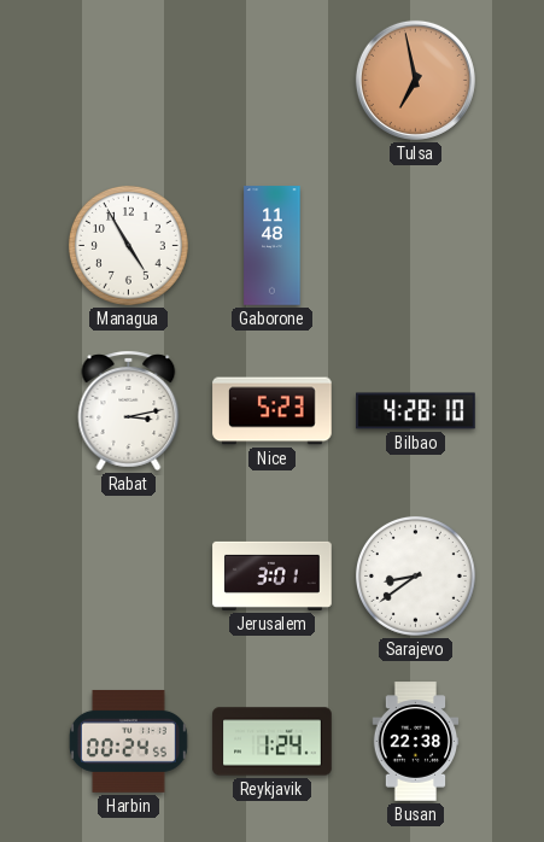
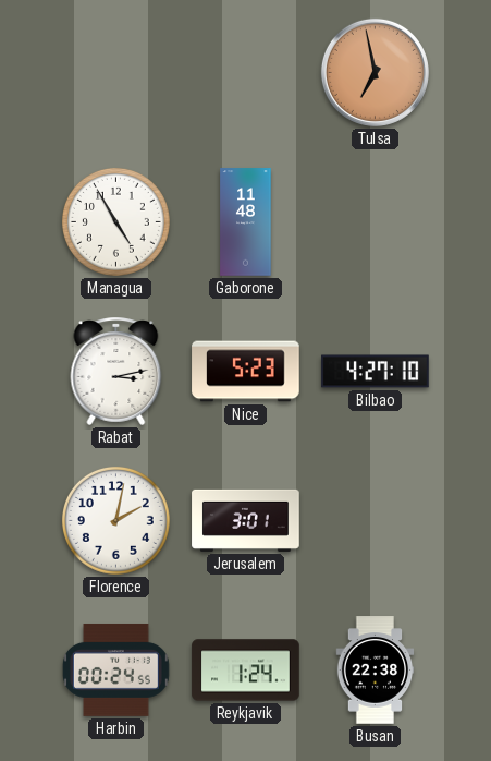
Bilbao: 4:28 -> 4:27
Florence: none -> 2:02
Sarajevo: 8:39 -> none
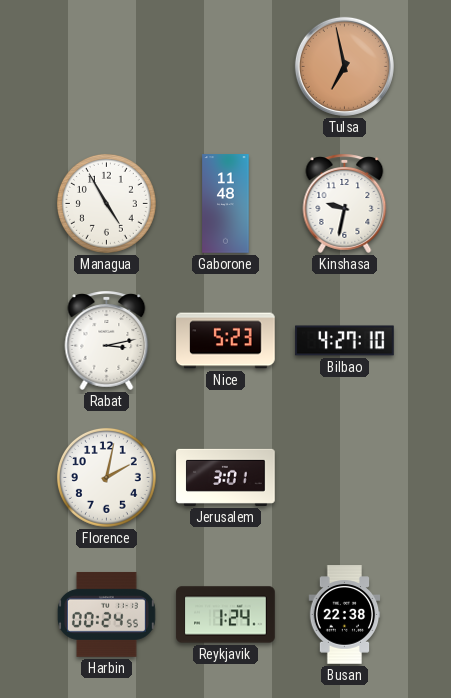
Kinshasa: none -> 9:32
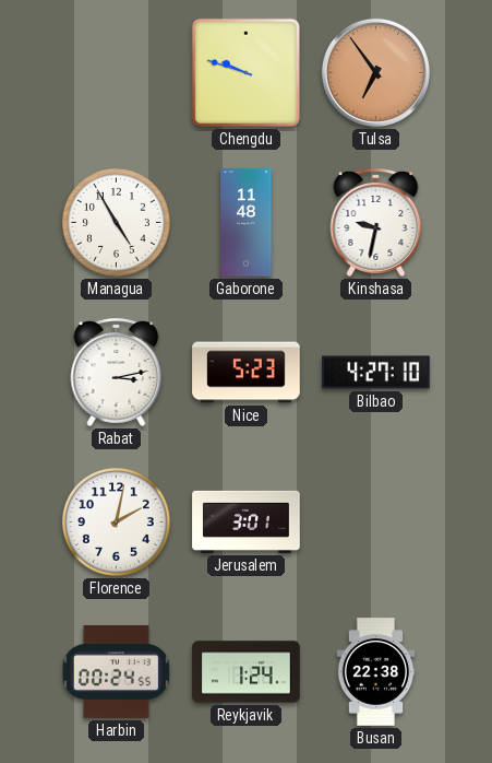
Chengdu: none -> 9:48
Tulsa: 6:58 -> 6:54
